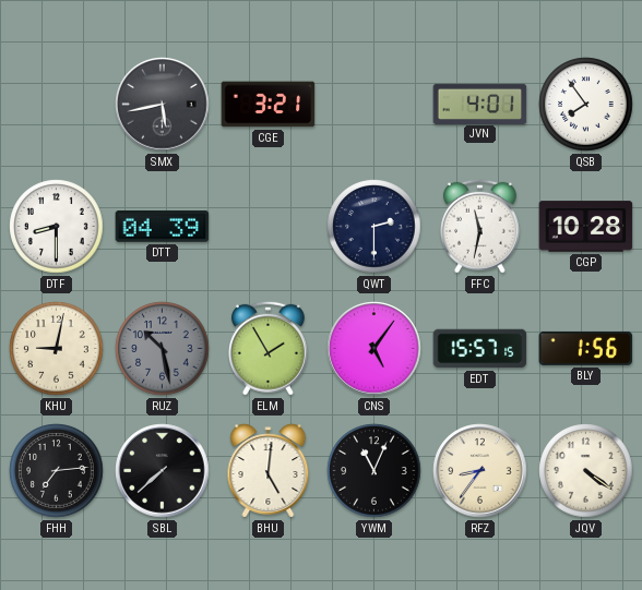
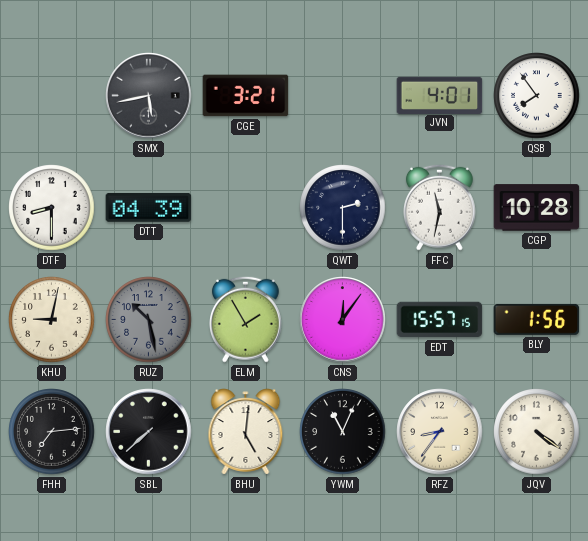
CNS: 5:06 -> 12:06
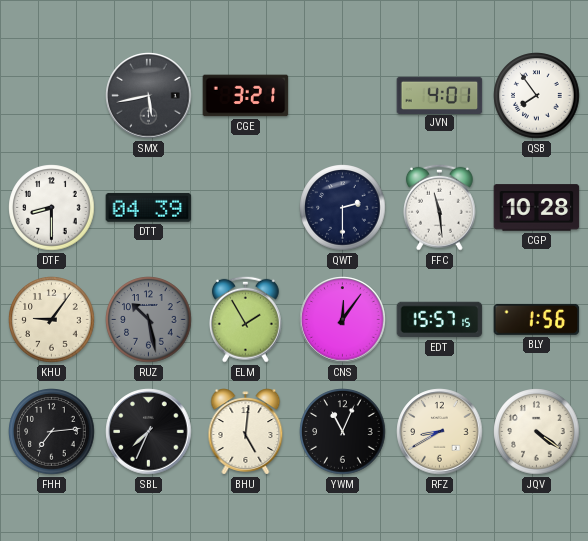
FFC: 11:32 -> 11:29
KHU: 9:02 -> 9:06
SBL: 7:38 -> 7:34
RFZ: 8:36 -> 8:40
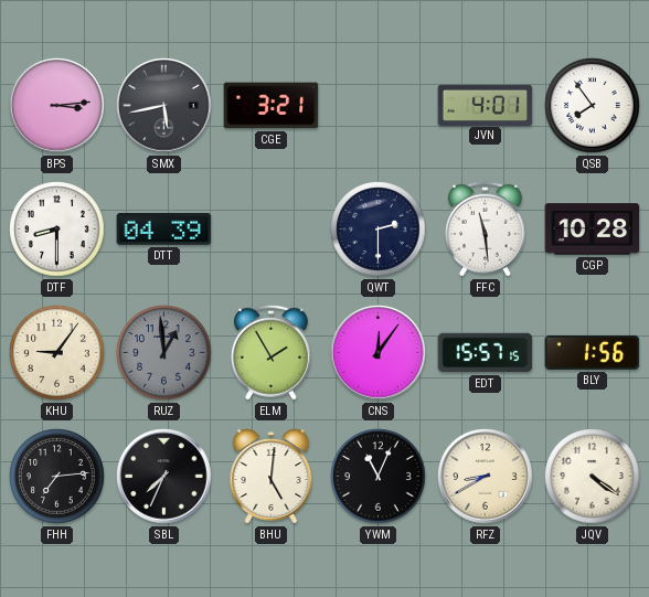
BPS: none -> 3:14
RUZ: 10:28 -> 12:59
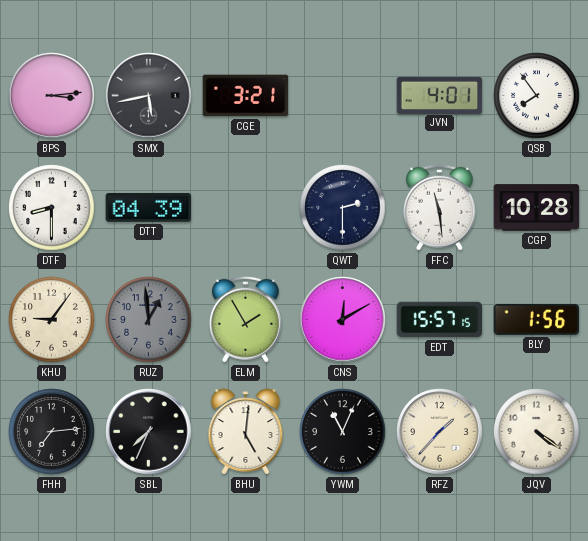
CNS: 12:06 -> 12:10
RFZ: 8:40 -> 1:37
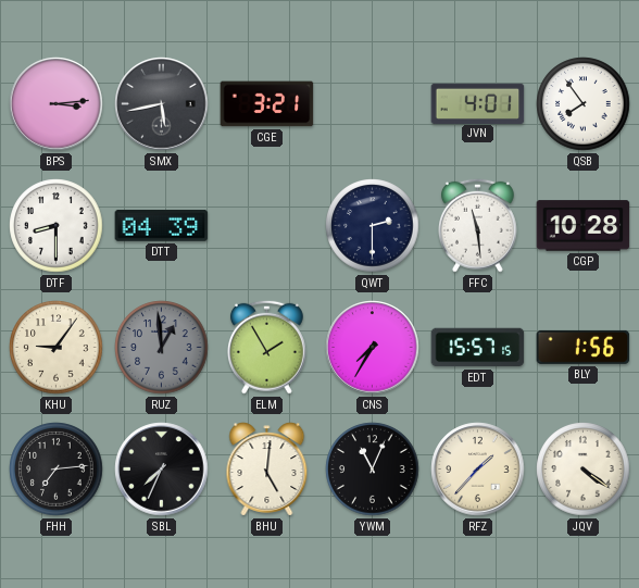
CNS: 12:10 -> 7:35
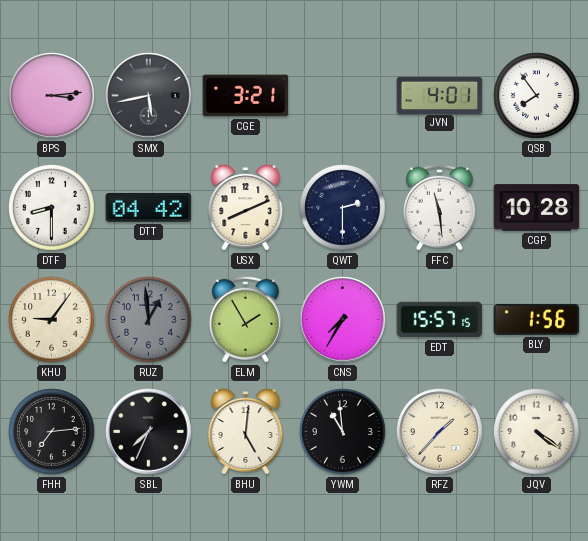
DTT: 04:39 -> 04:42
USX: none -> 8:11
YWM: 11:04 -> 10:59
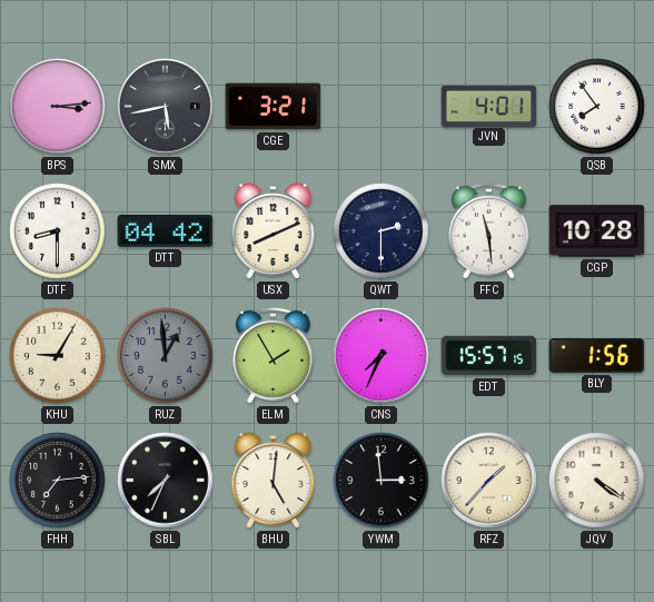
KHU: 9:06 -> 9:05
CNS: 7:35 -> 7:34
YWM: 10:59 -> 2:59
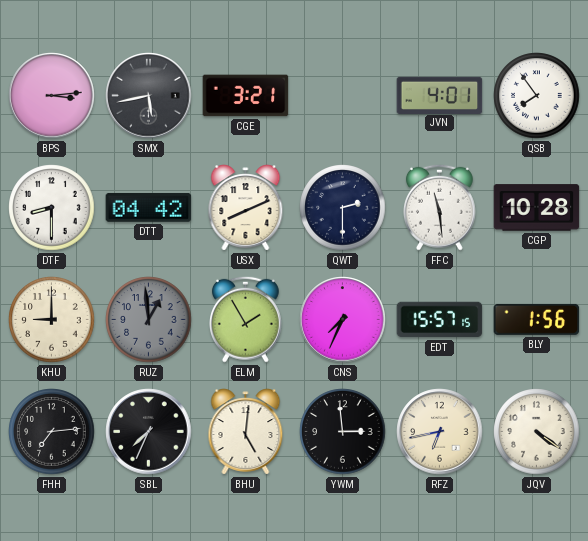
KHU: 9:05 -> 9:00
RFZ: 1:37 -> 6:43
